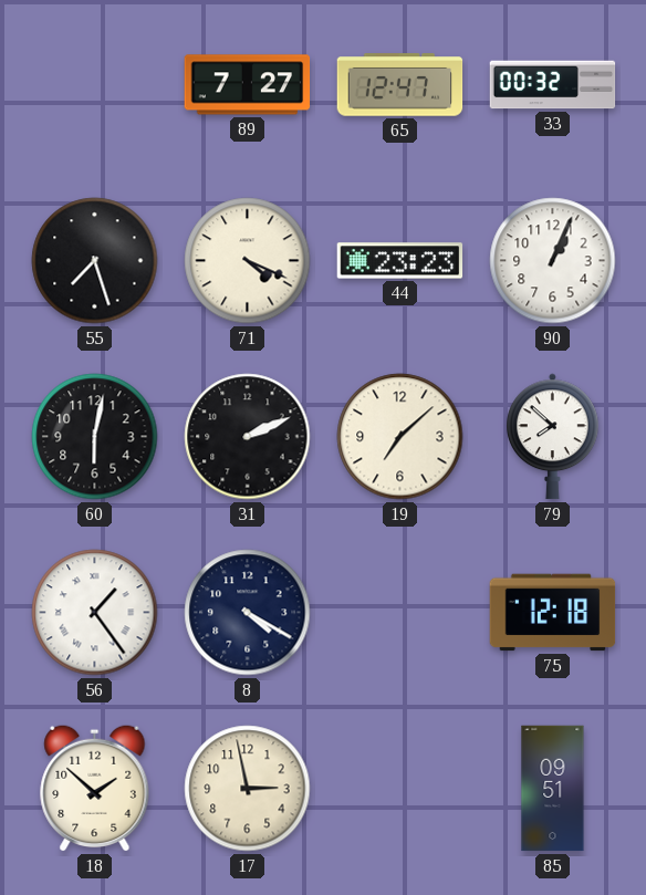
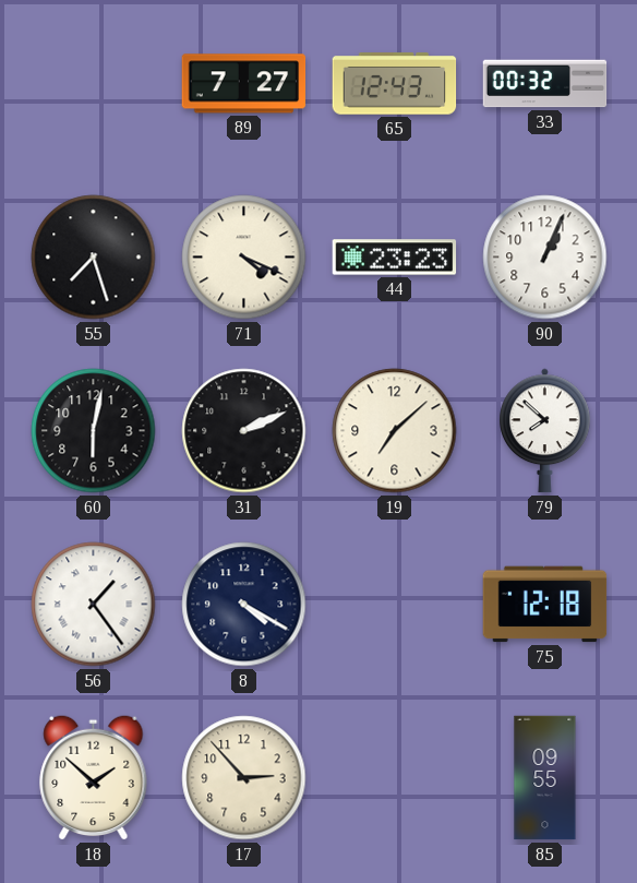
65: 12:47 -> 12:43
17: 2:58 -> 2:53
85: 09:51 -> 09:55
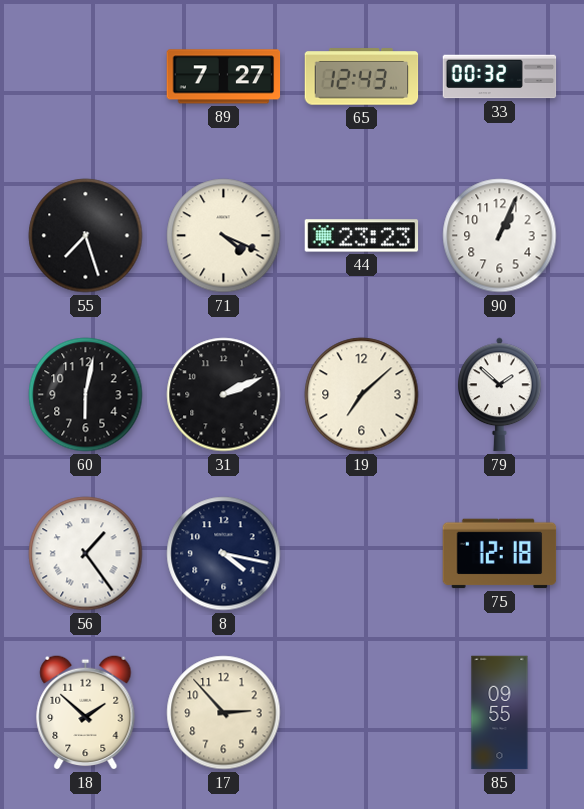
79: 7:52 -> 1:52
8: 4:20 -> 4:17
